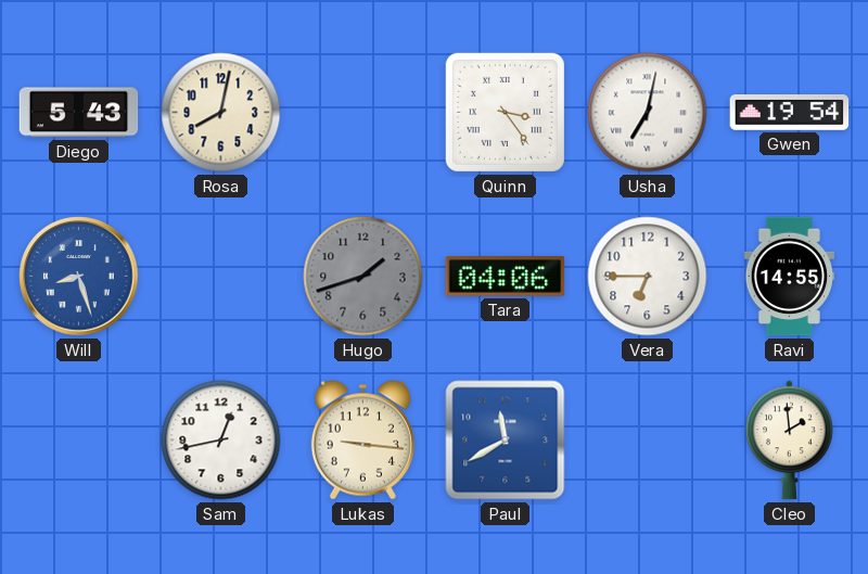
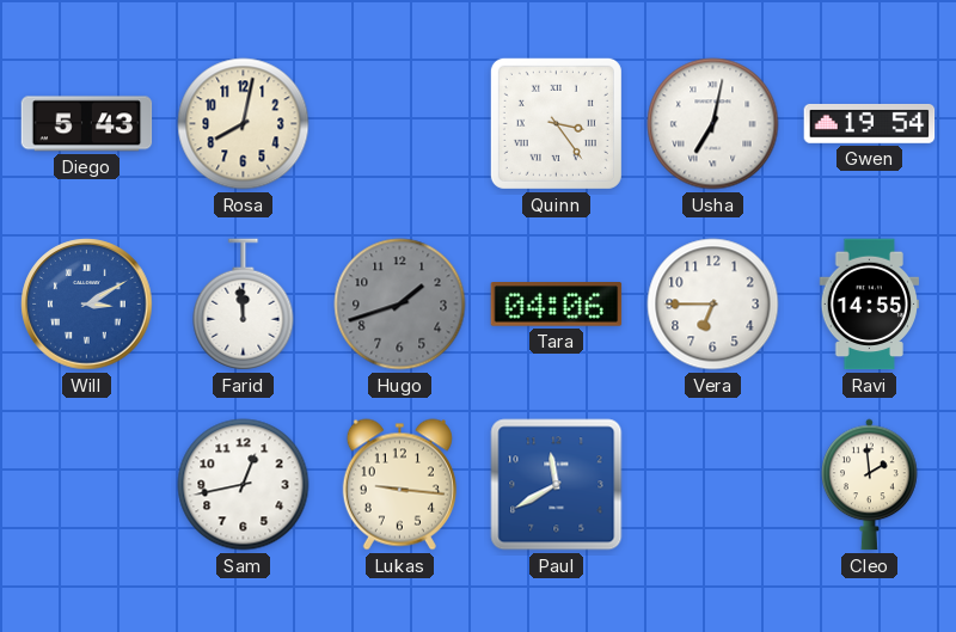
Will: 8:27 -> 3:10
Farid: none -> 11:59
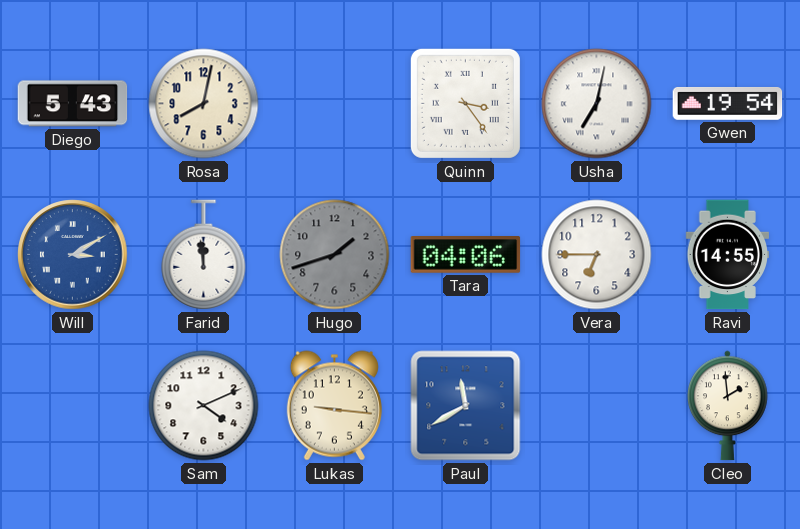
Sam: 12:43 -> 4:11
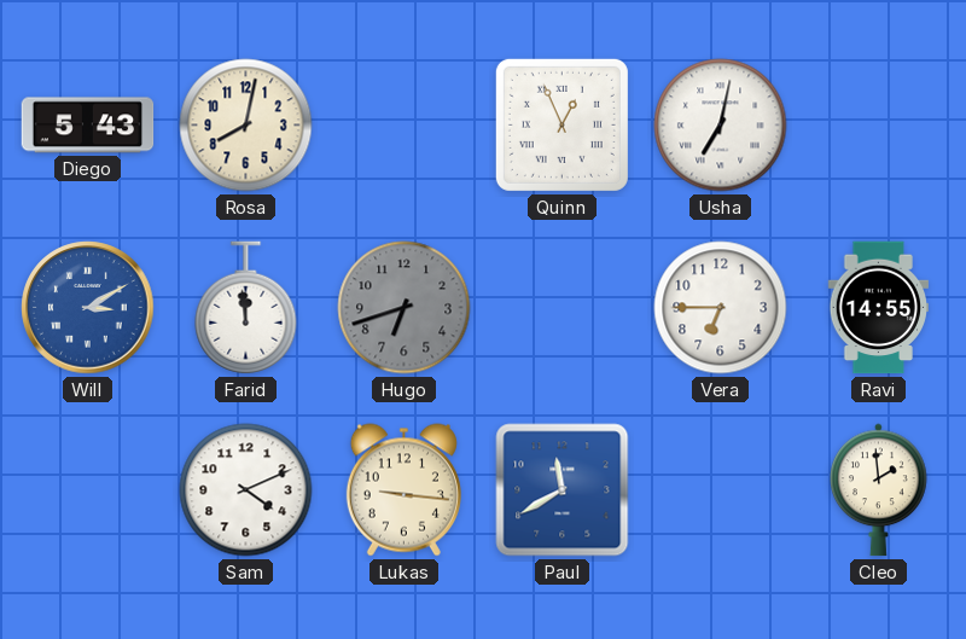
Quinn: 3:24 -> 12:56
Gwen: 19:54 -> none
Hugo: 1:42 -> 6:42
Tara: 04:06 -> none
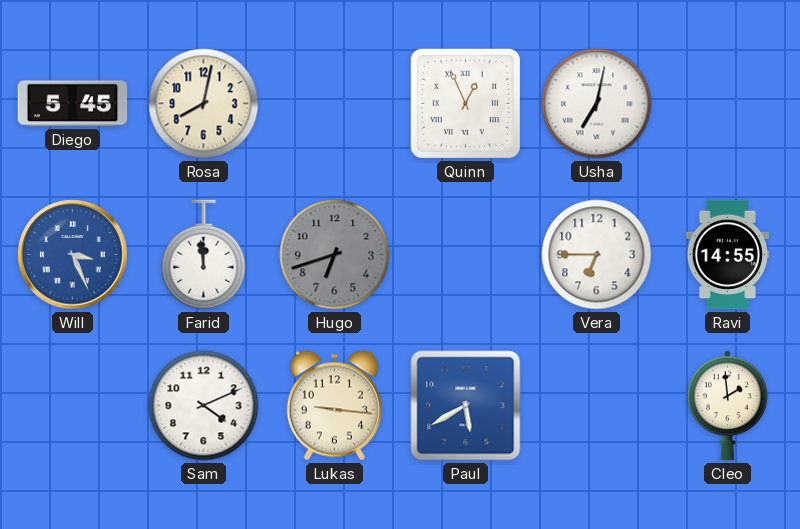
Diego: 5:43 -> 5:45
Will: 3:10 -> 3:26
Paul: 11:40 -> 5:40
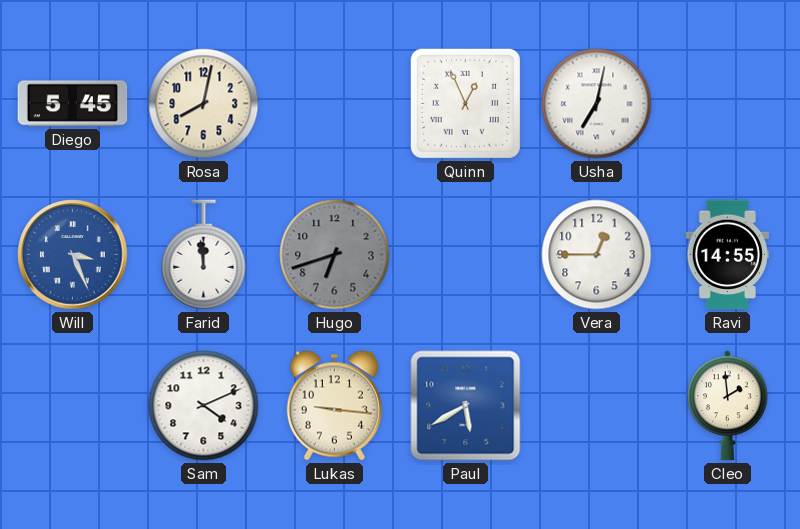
Vera: 6:45 -> 12:45
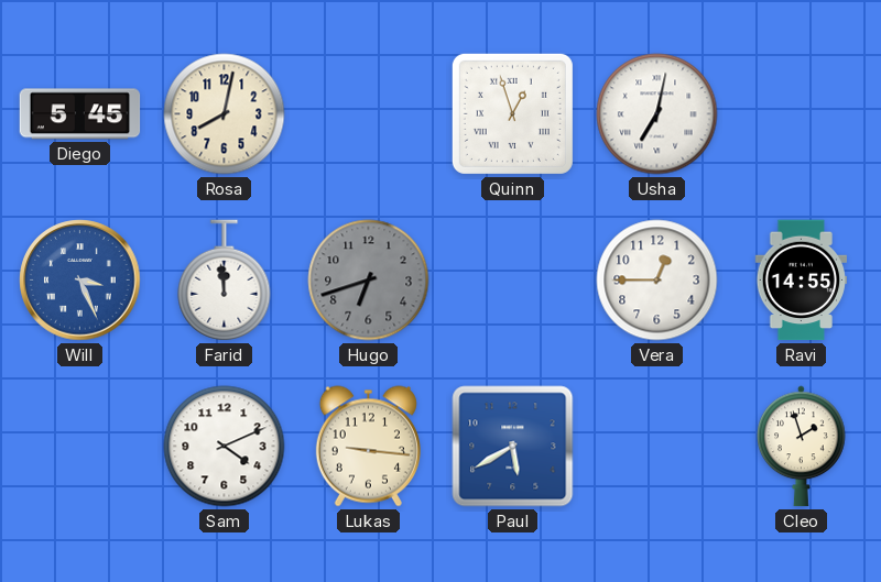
Quinn: 12:56 -> 12:57
Cleo: 1:59 -> 1:57
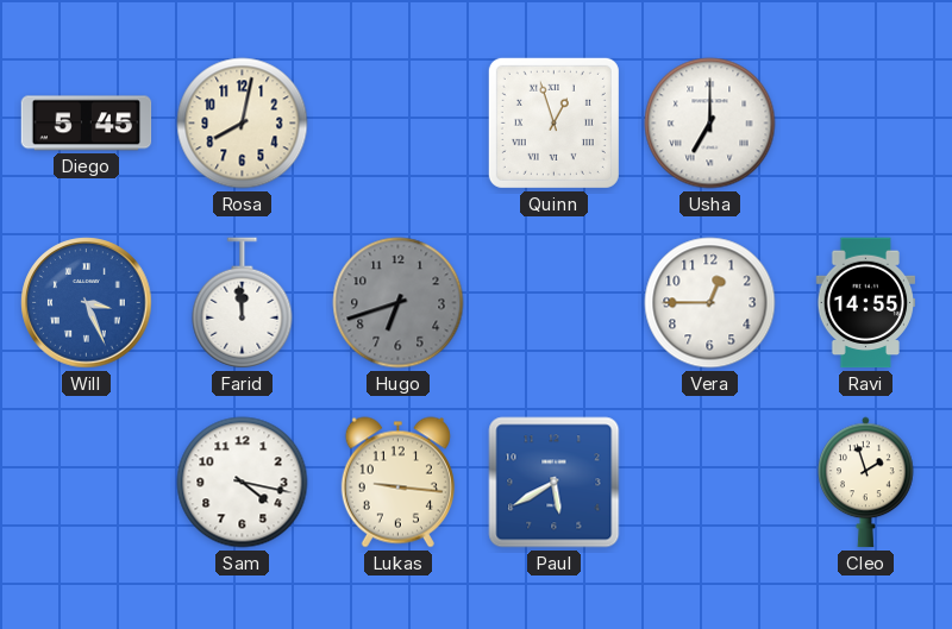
Usha: 7:02 -> 7:00
Sam: 4:11 -> 4:17
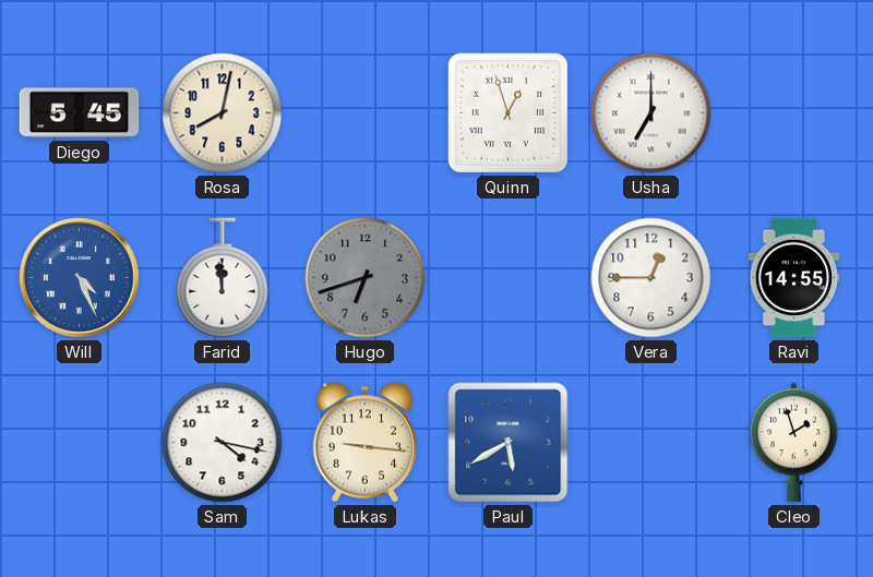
Will: 3:26 -> 4:26
